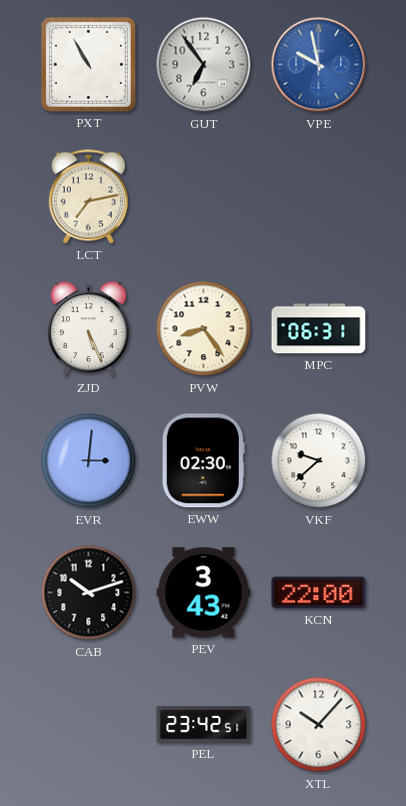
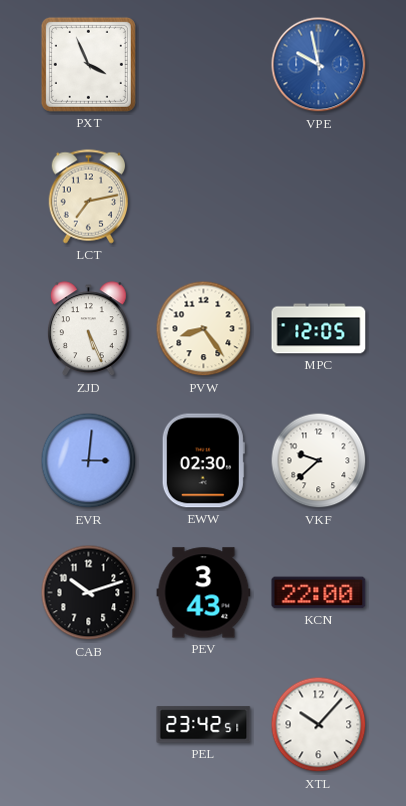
PXT: 10:55 -> 3:56
GUT: 6:54 -> none
MPC: 06:31 -> 12:05
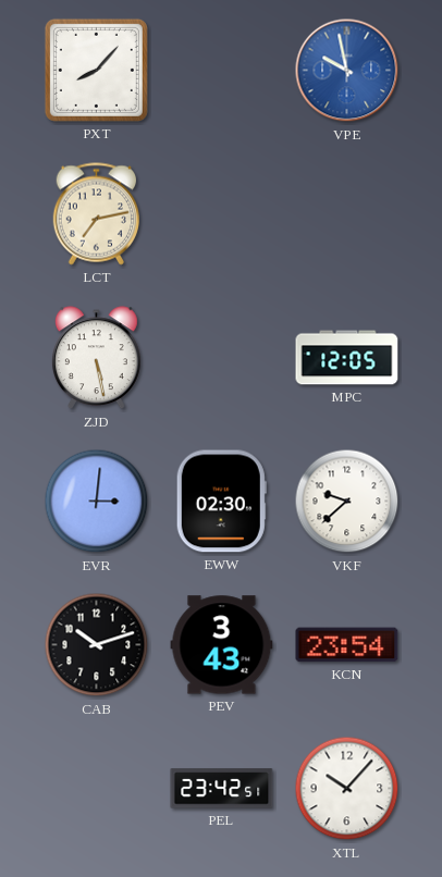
PXT: 3:56 -> 8:07
ZJD: 5:26 -> 5:28
PVW: 8:24 -> none
KCN: 22:00 -> 23:54
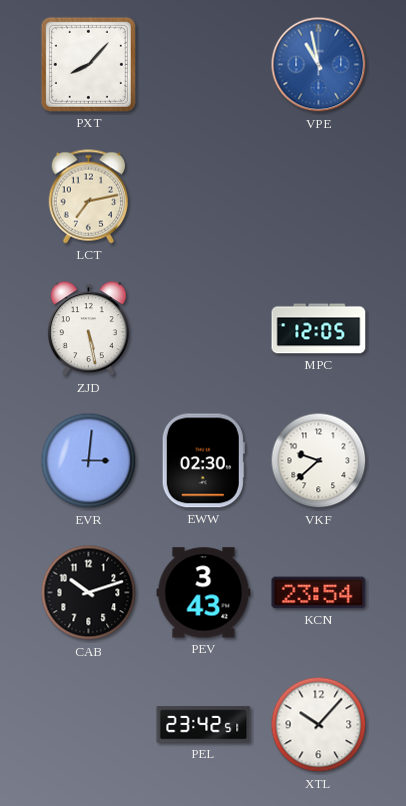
VPE: 9:58 -> 10:58
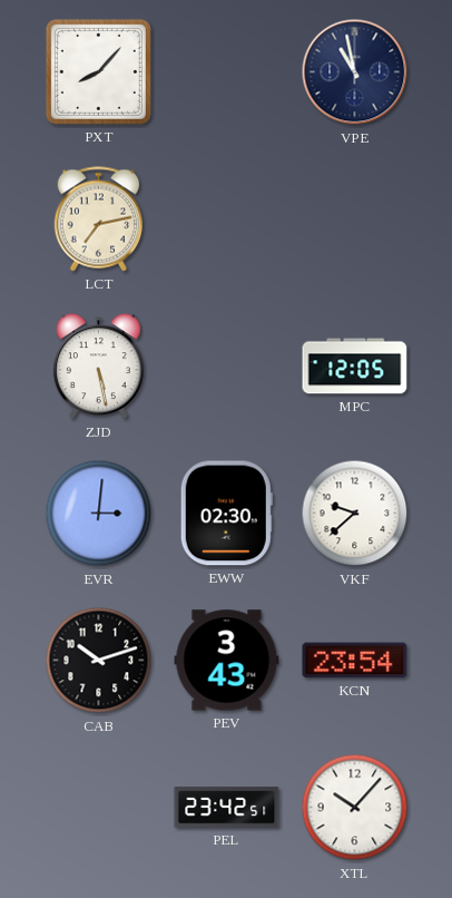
VPE dial: blue -> navy
